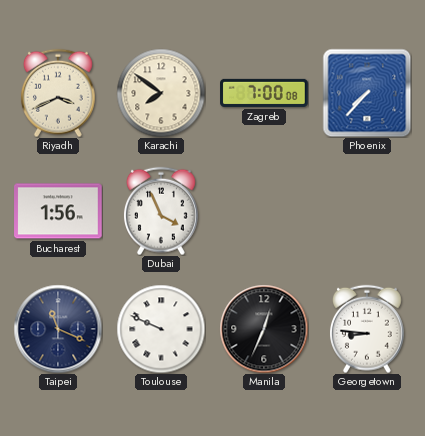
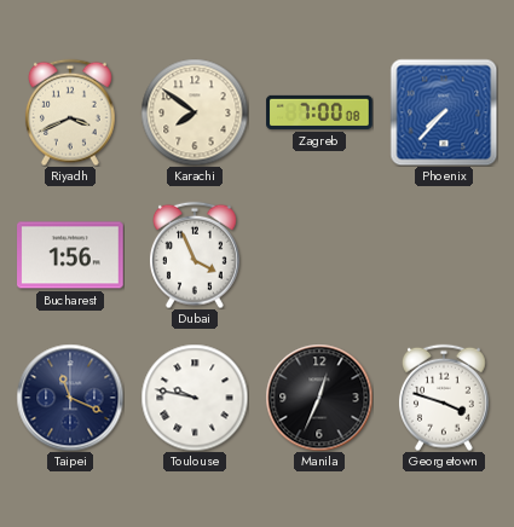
Toulouse: 9:49 -> 9:47
Georgetown: 8:46 -> 3:48
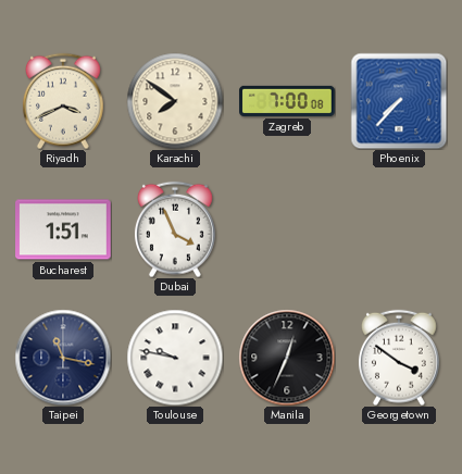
Bucharest: 1:56 -> 1:51
Taipei: 11:19 -> 11:17
Georgetown: 3:48 -> 3:51
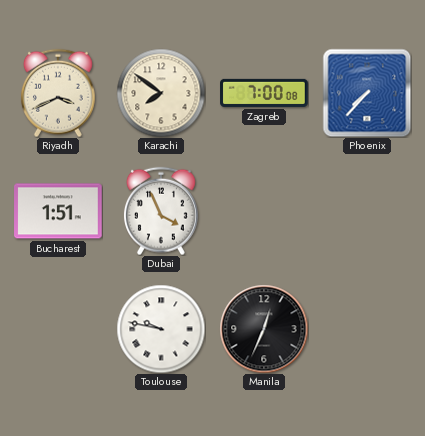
Taipei: 11:17 -> none
Georgetown: 3:51 -> none
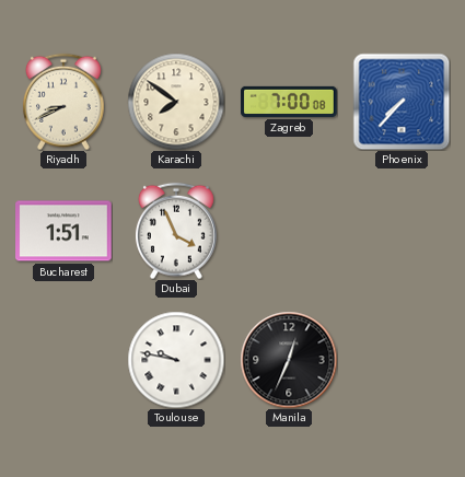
Riyadh: 3:41 -> 8:41
